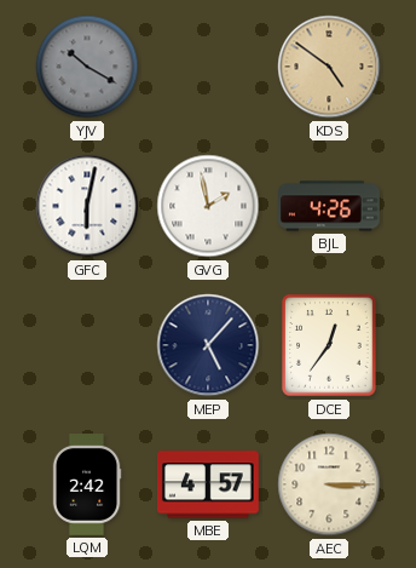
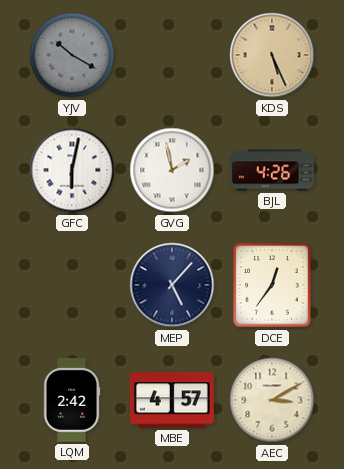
KDS: 4:51 -> 5:26
AEC: 3:15 -> 3:10
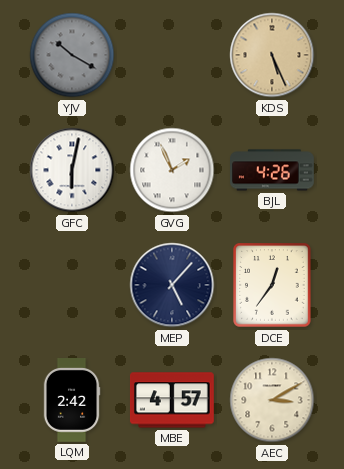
GVG: 1:58 -> 1:56
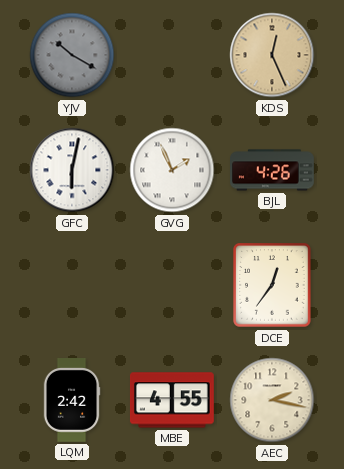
KDS: 5:26 -> 12:26
MEP: 5:07 -> none
MBE: 4:57 -> 4:55
AEC: 3:10 -> 2:17
